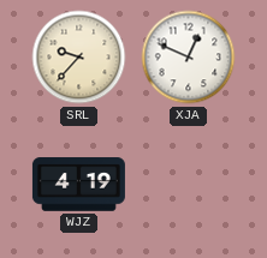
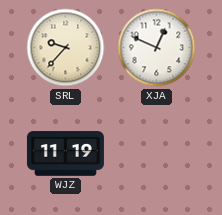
WJZ: 4:19 -> 11:19
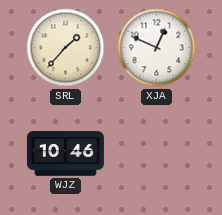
SRL: 9:37 -> 1:37
WJZ: 11:19 -> 10:46
